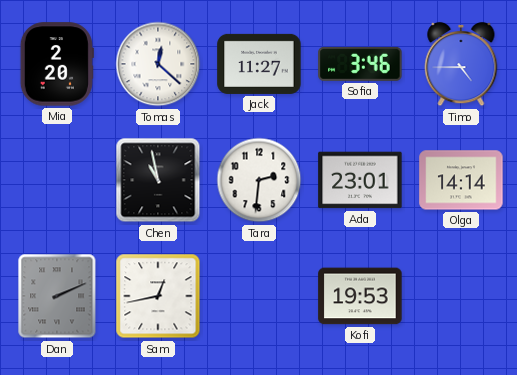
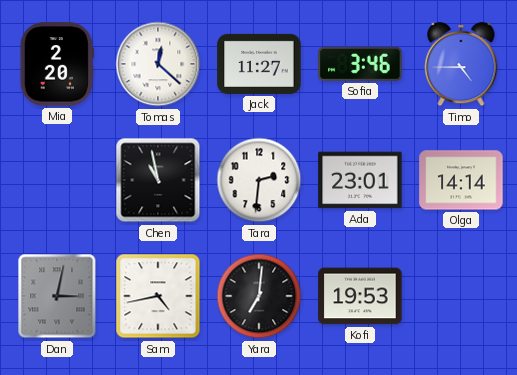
Dan: 2:11 -> 3:02
Sam: 12:43 -> 4:43
Yara: none -> 7:01
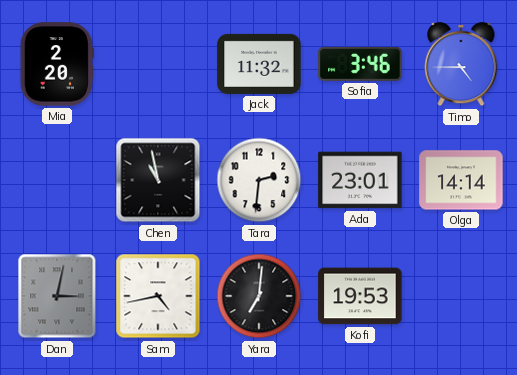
Tomas: 12:22 -> none
Jack: 11:27 -> 11:32
